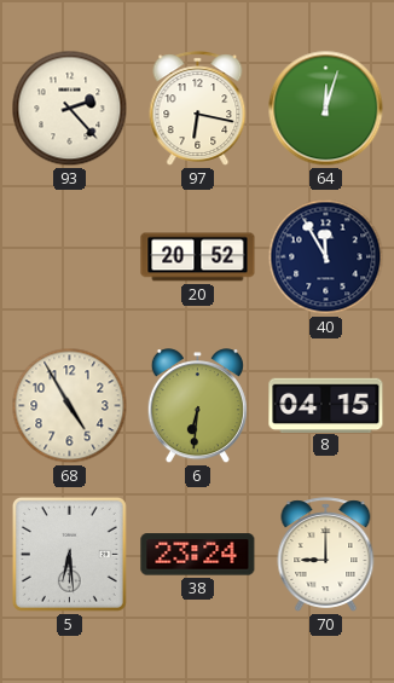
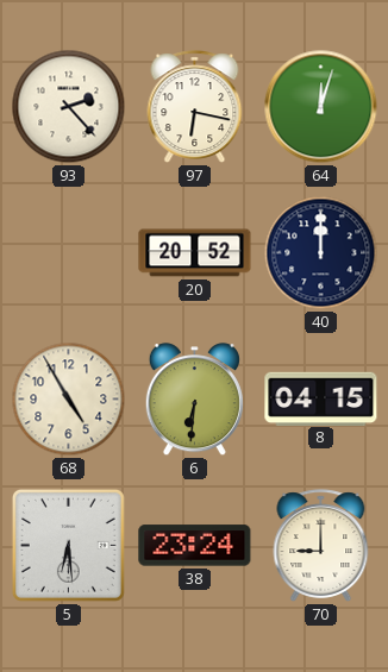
40: 11:55 -> 12:00
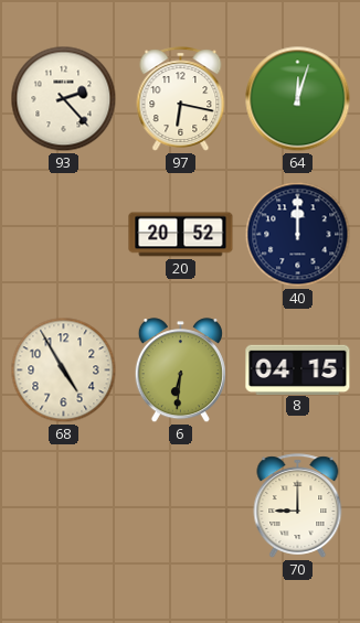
5: 6:29 -> none
38: 23:24 -> none
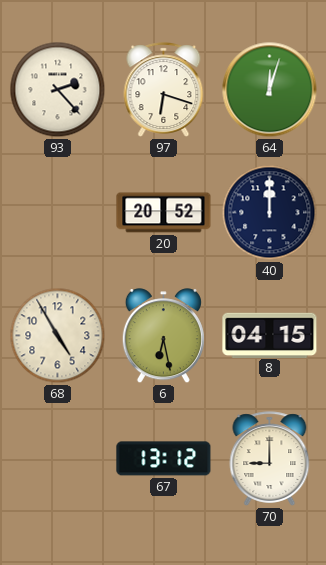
97: 6:17 -> 6:18
6: 6:31 -> 6:28
67: none -> 13:12
